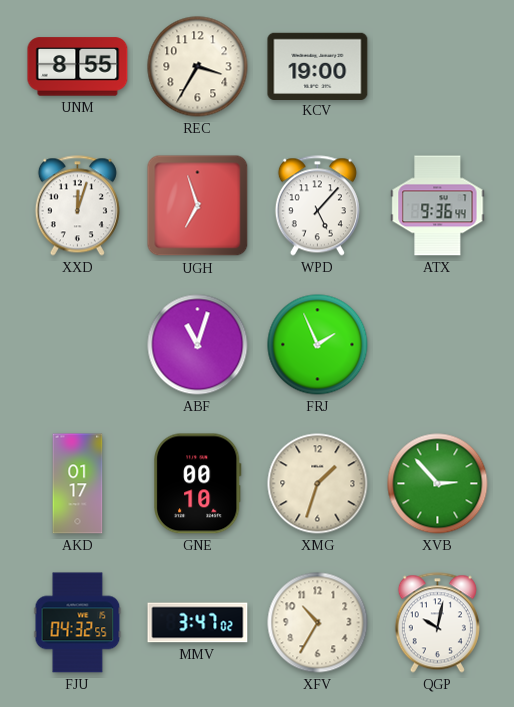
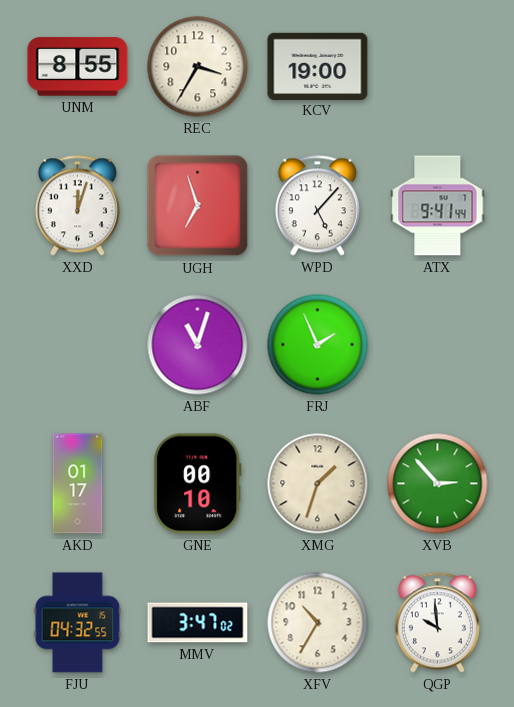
ATX: 9:36 -> 9:41
QGP: 10:02 -> 9:59
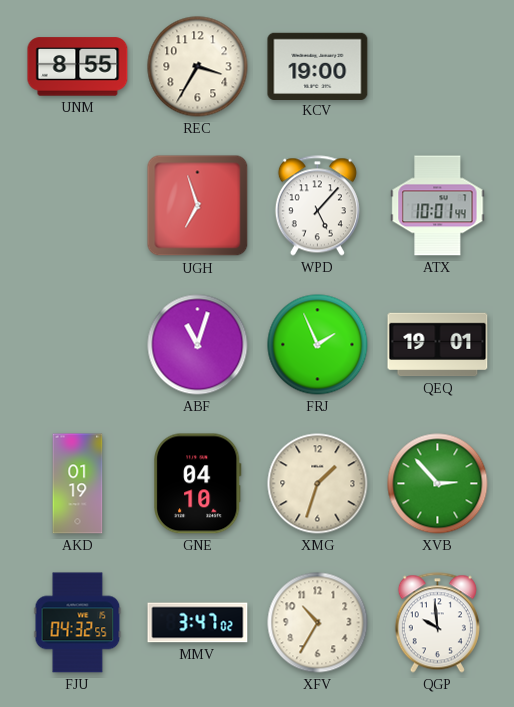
XXD: 12:03 -> none
ATX: 9:41 -> 10:01
QEQ: none -> 19:01
AKD: 01:17 -> 01:19
GNE: 00:10 -> 04:10
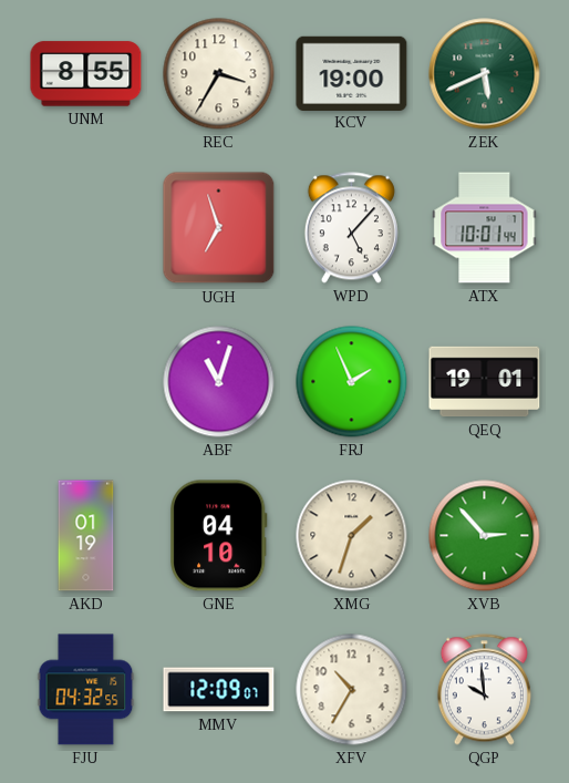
ZEK: none -> 5:41
MMV: 3:47 -> 12:09
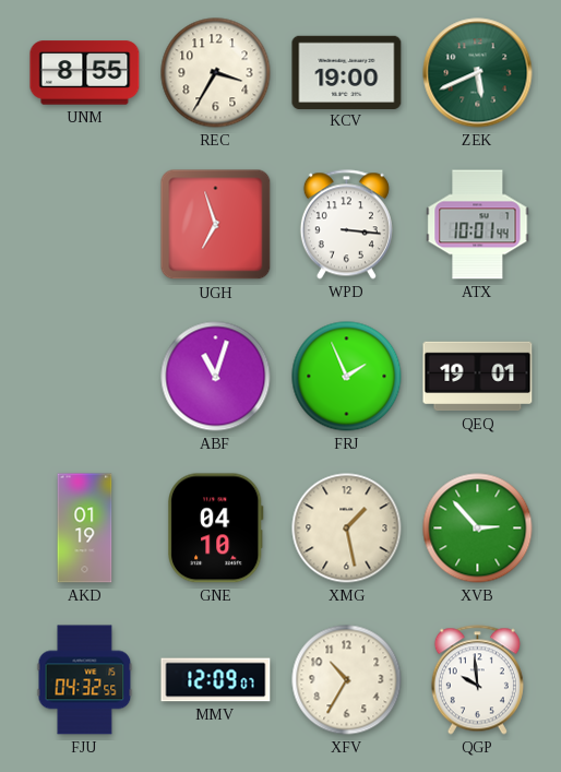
WPD: 5:07 -> 3:16
XMG: 1:33 -> 1:28
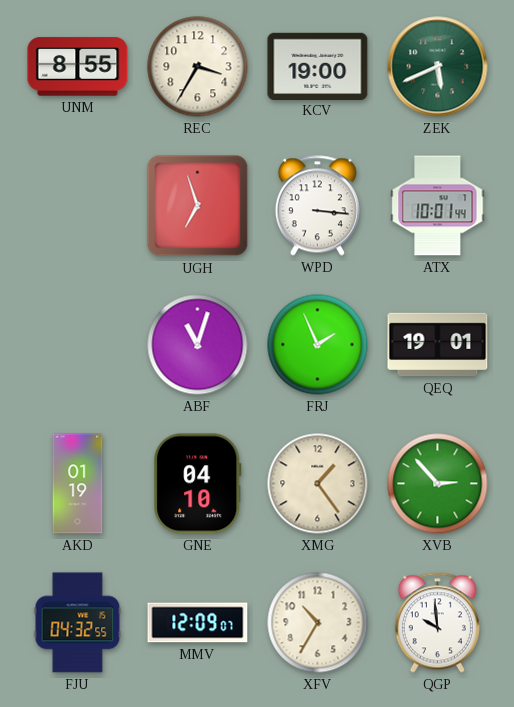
XMG: 1:28 -> 1:24
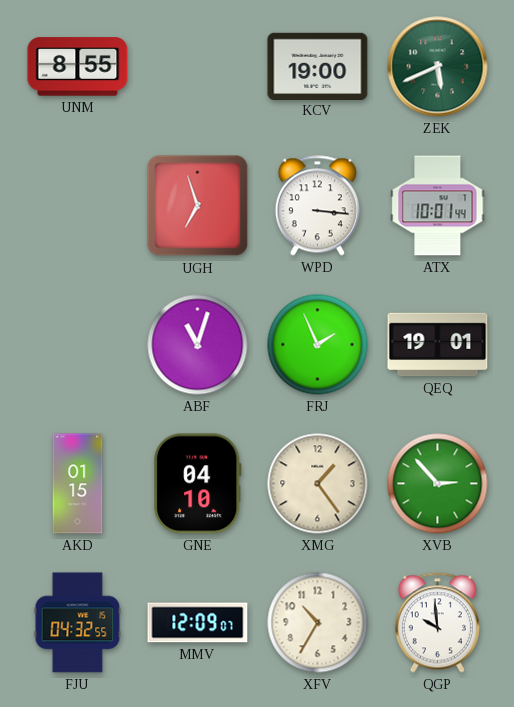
REC: 3:35 -> none
AKD: 01:19 -> 01:15
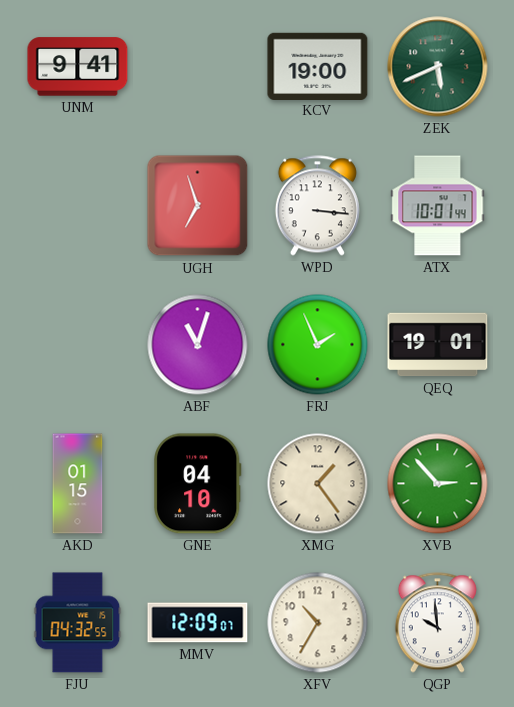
UNM: 8:55 -> 9:41
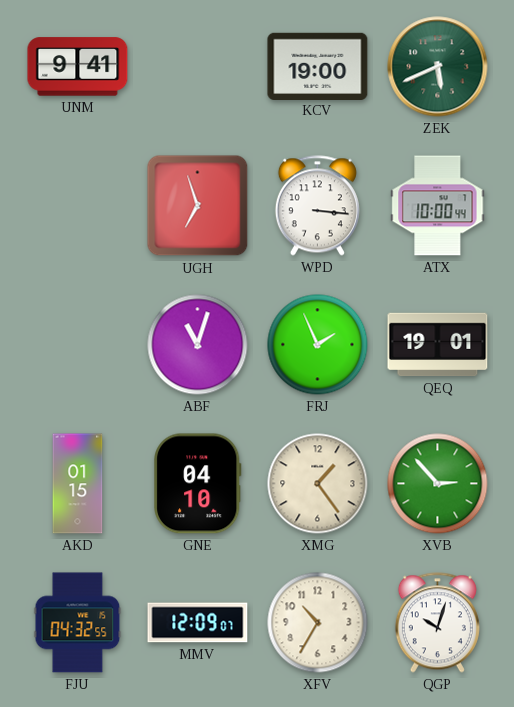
ATX: 10:01 -> 10:00
QGP: 9:59 -> 10:03
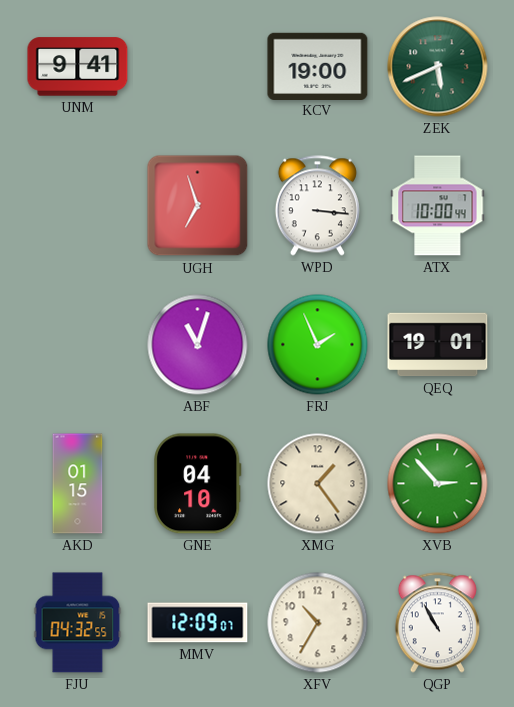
QGP: 10:03 -> 10:55
